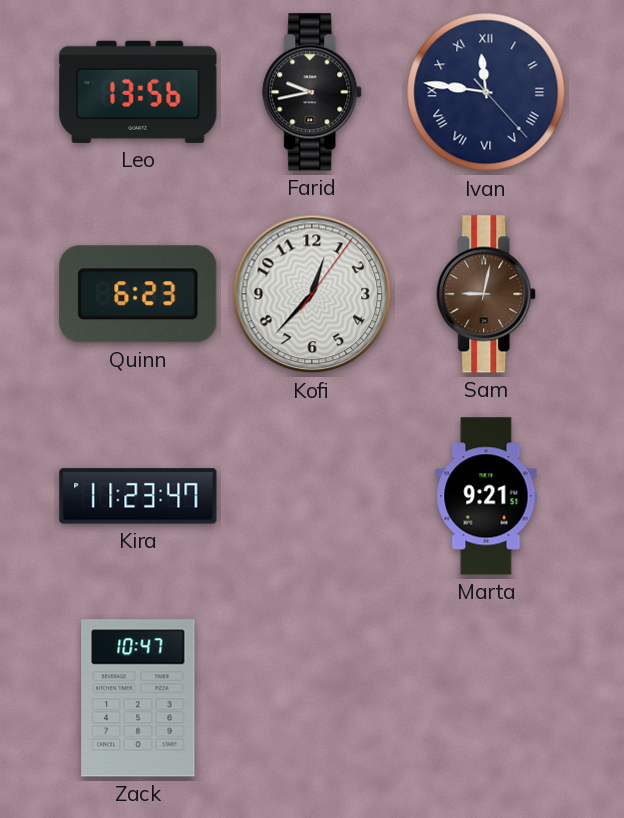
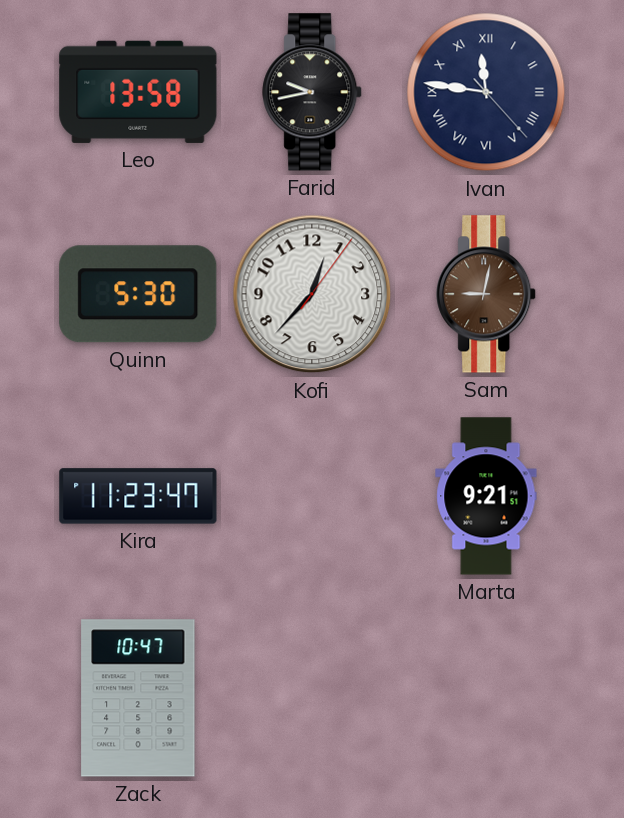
Leo: 13:56 -> 13:58
Quinn: 6:23 -> 5:30
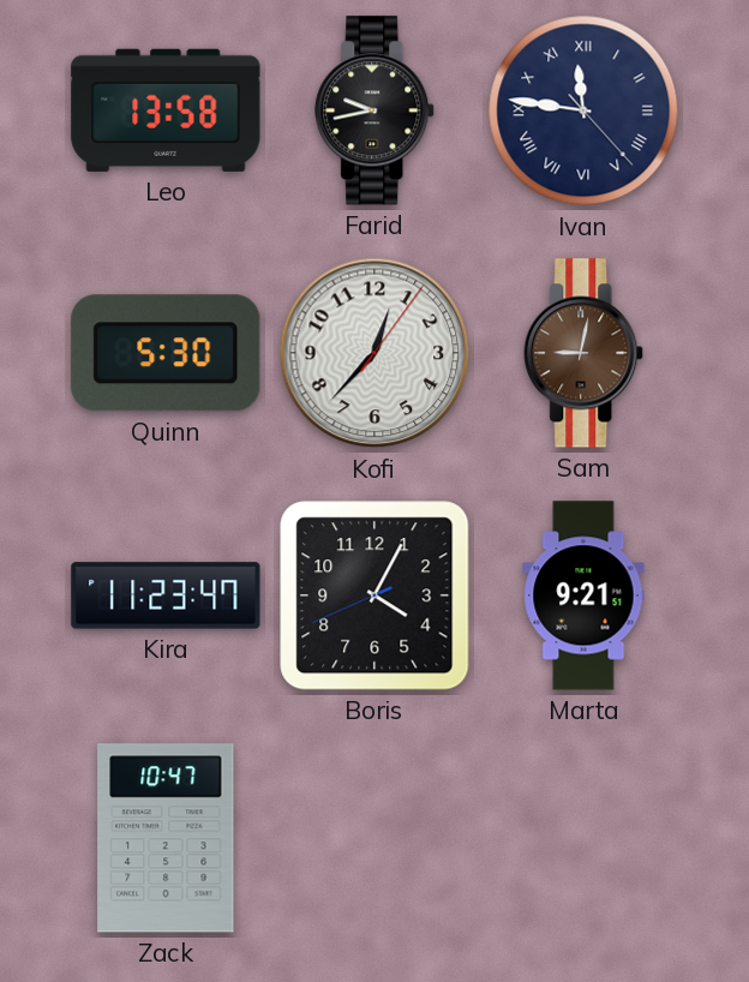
Boris: none -> 4:04
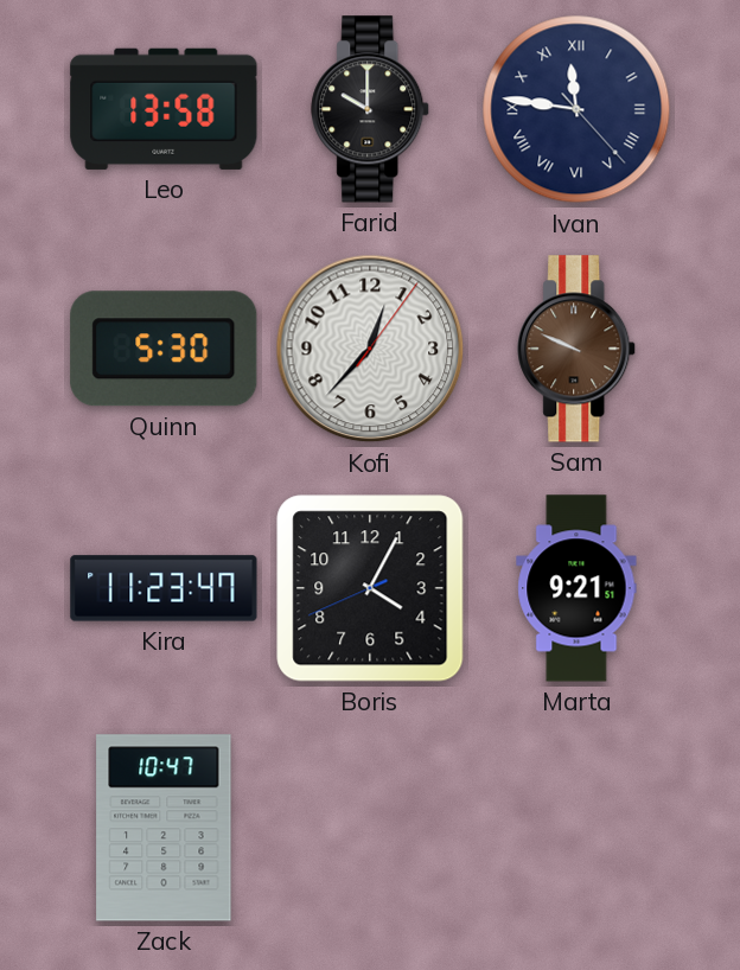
Farid: 9:43 -> 10:00
Sam: 9:02 -> 9:49
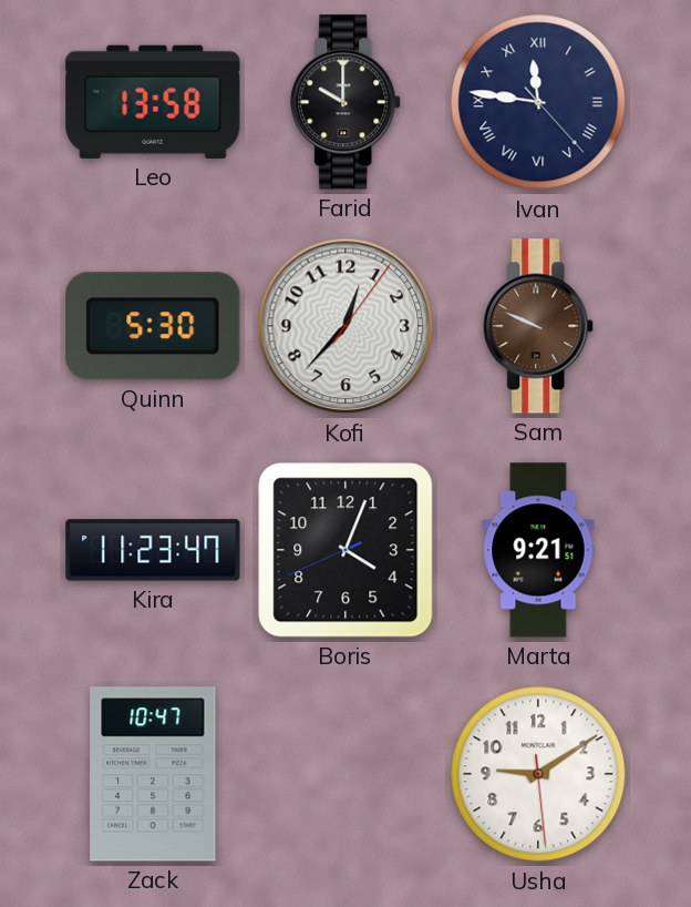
Boris: 4:04 -> 4:03
Usha: none -> 9:09
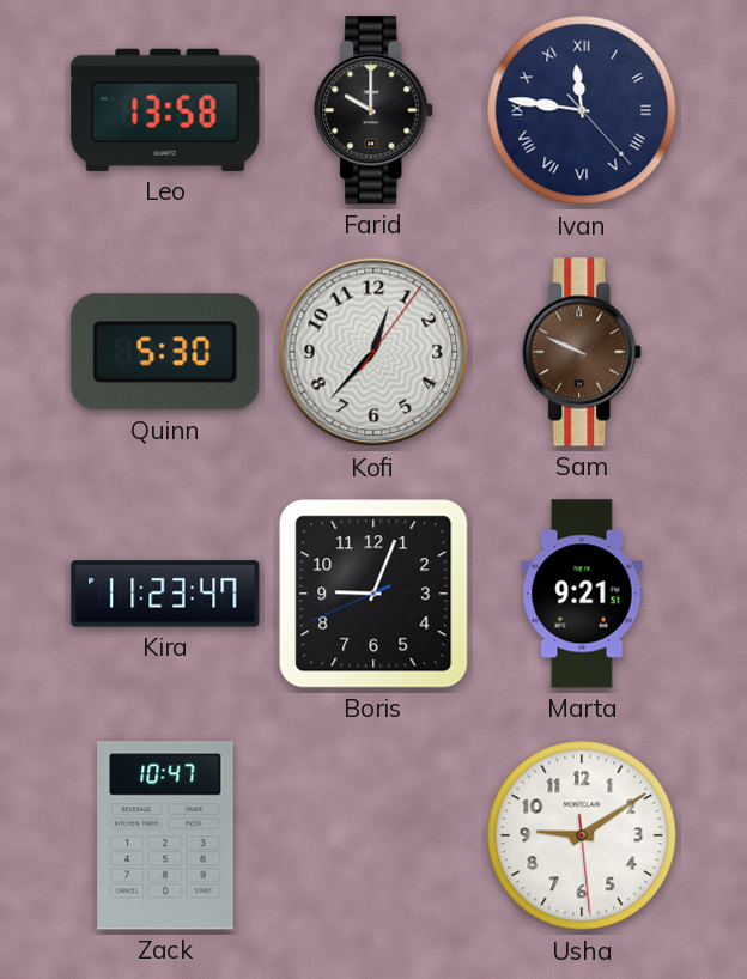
Boris: 4:03 -> 9:03
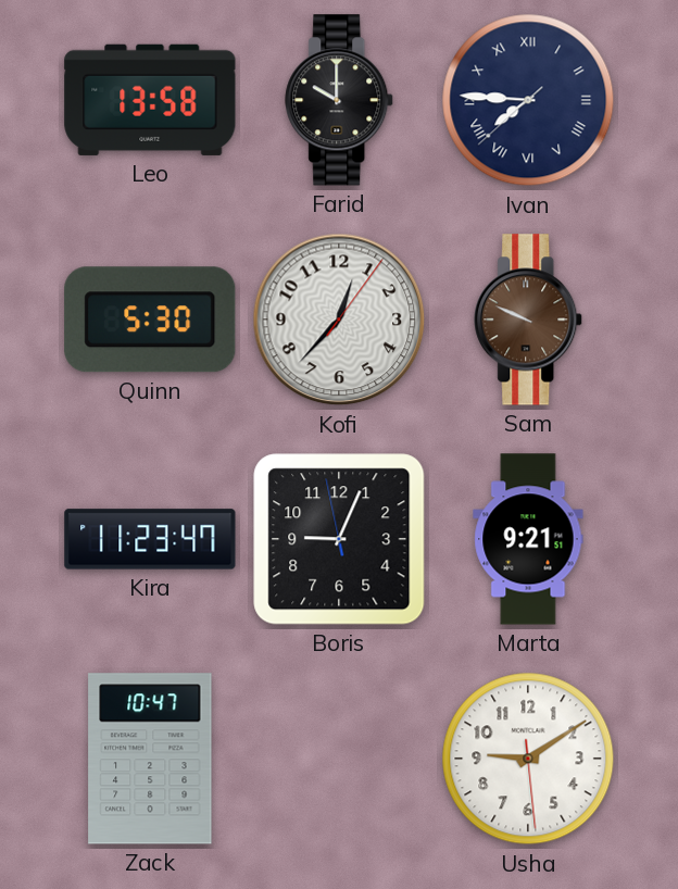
Ivan: 11:46 -> 7:45
Boris: 9:03:41 -> 9:03:58
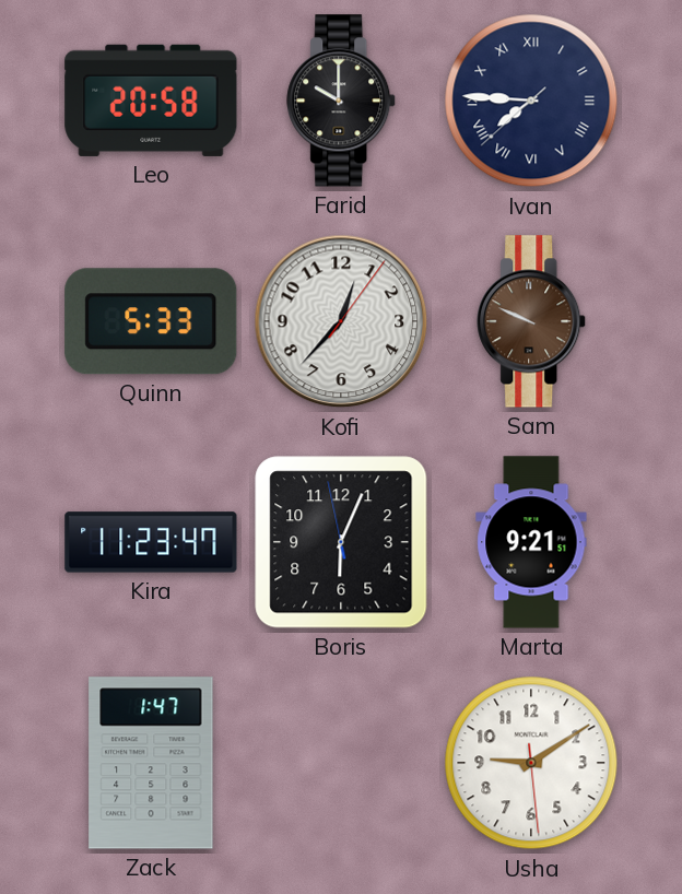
Leo: 13:58 -> 20:58
Quinn: 5:30 -> 5:33
Boris: 9:03 -> 6:03
Zack: 10:47 -> 1:47
